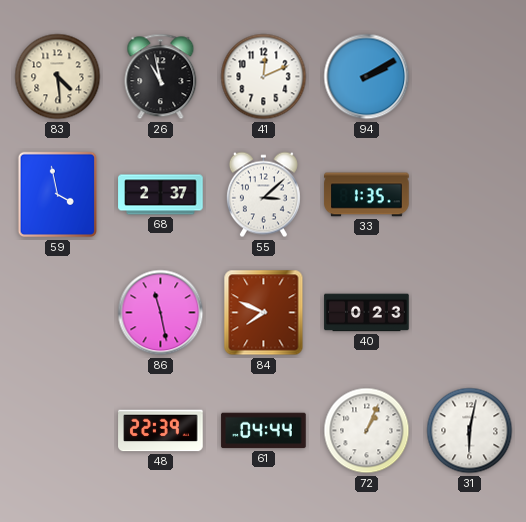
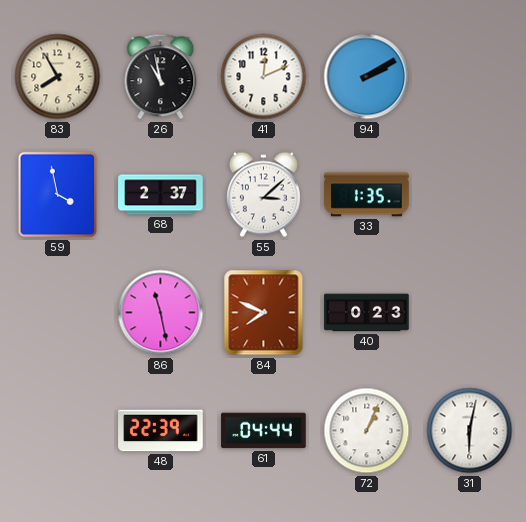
83: 4:29 -> 7:55
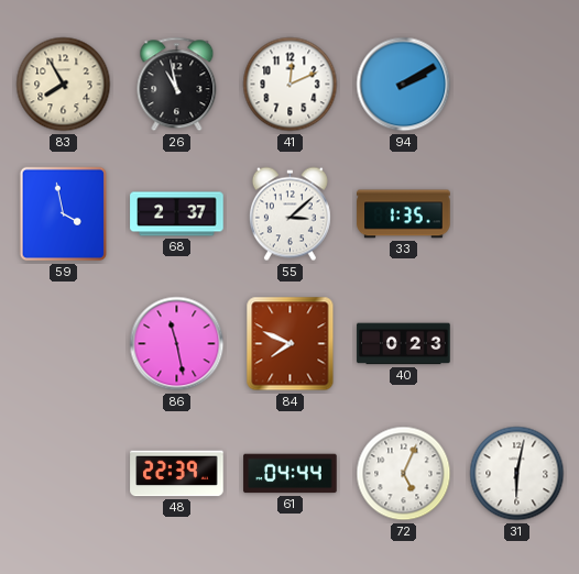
72: 1:04 -> 5:04
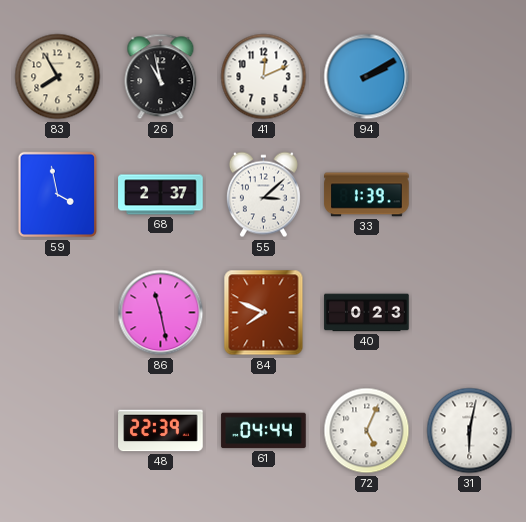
33: 1:35 -> 1:39
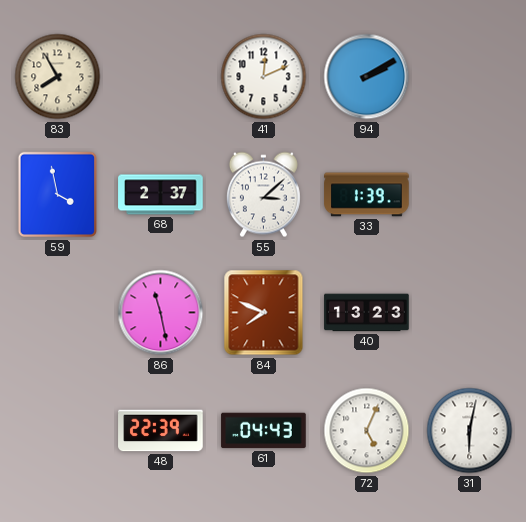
26: 10:58 -> none
40: 0:23 -> 13:23
61: 04:44 -> 04:43
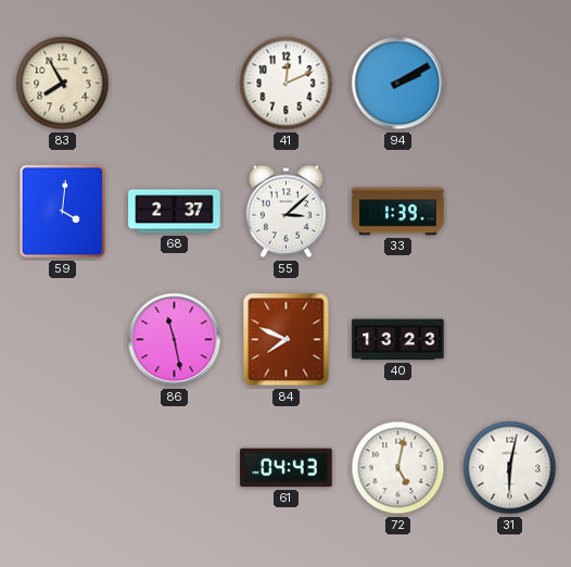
59: 3:58 -> 4:01
48: 22:39 -> none
72: 5:04 -> 5:02
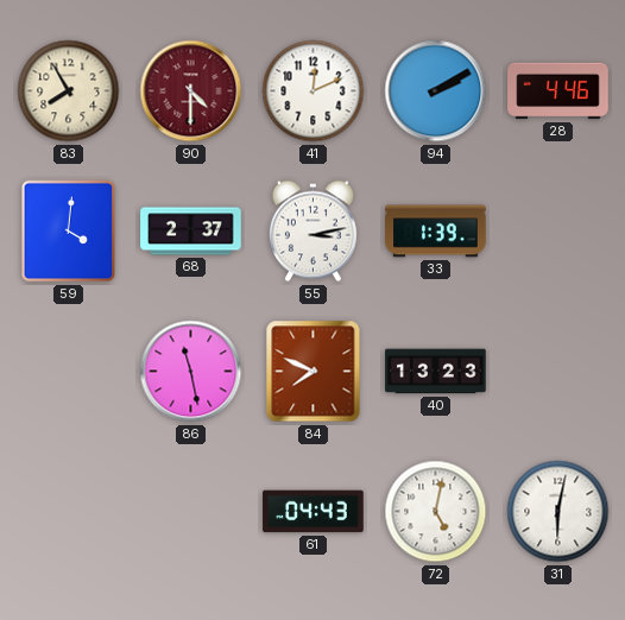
90: none -> 4:30
28: none -> 4:46
55: 3:08 -> 3:13
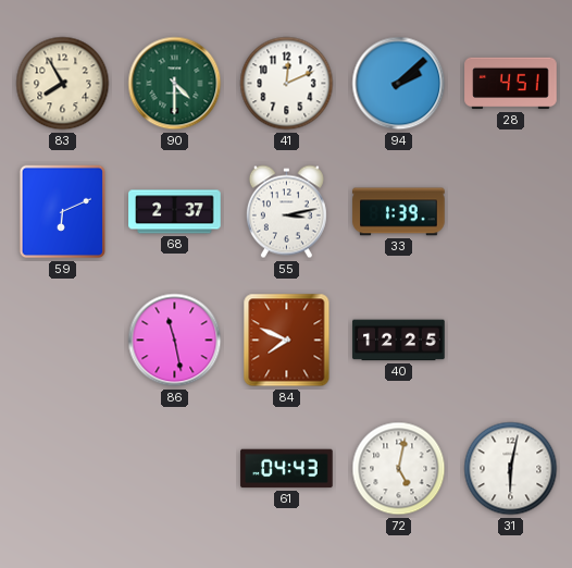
90 dial: burgundy -> green
94: 2:10 -> 2:08
28: 4:46 -> 4:51
59: 4:01 -> 6:11
40: 13:23 -> 12:25
